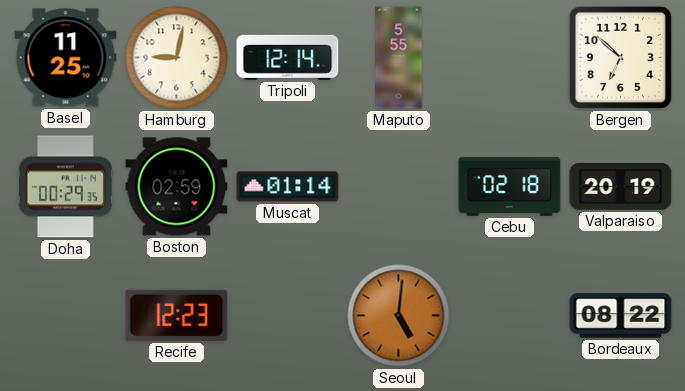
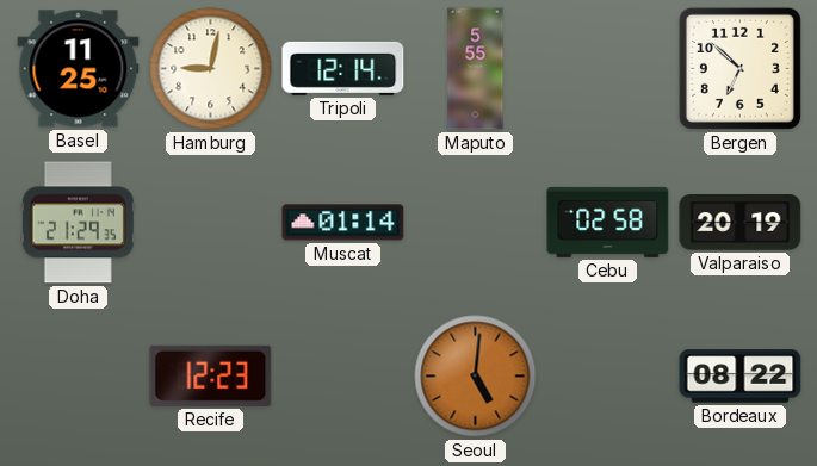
Doha: 00:29 -> 21:29
Boston: 02:59 -> none
Cebu: 02:18 -> 02:58
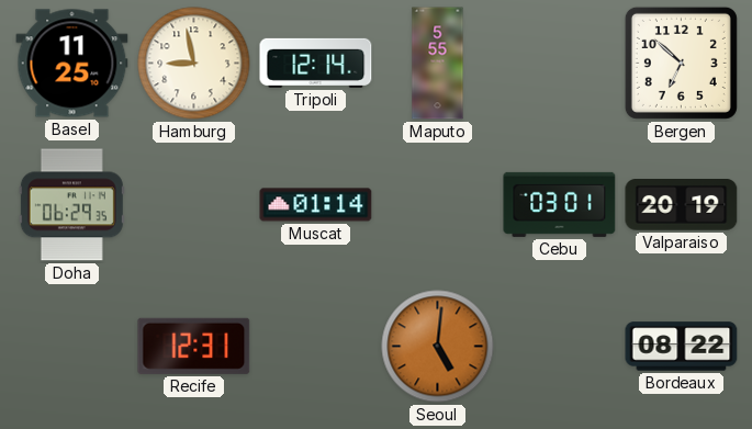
Hamburg: 9:02 -> 8:58
Doha: 21:29 -> 06:29
Cebu: 02:58 -> 03:01
Recife: 12:23 -> 12:31
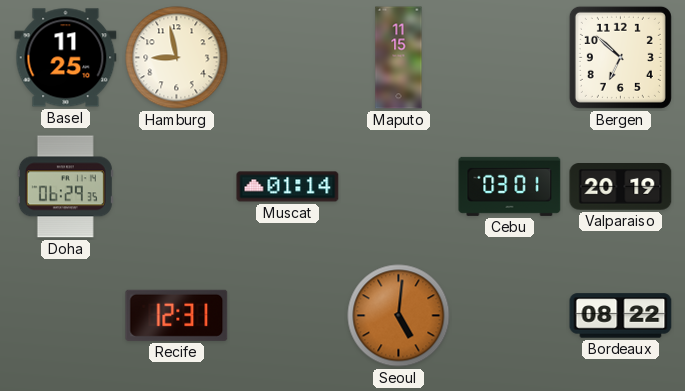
Tripoli: 12:14 -> none
Maputo: 5:55 -> 11:15
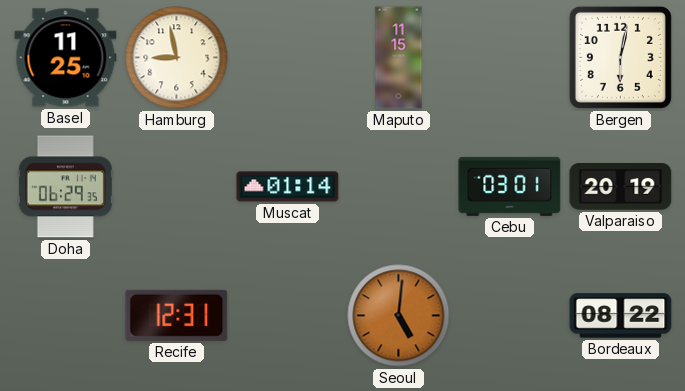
Bergen: 6:52 -> 6:02
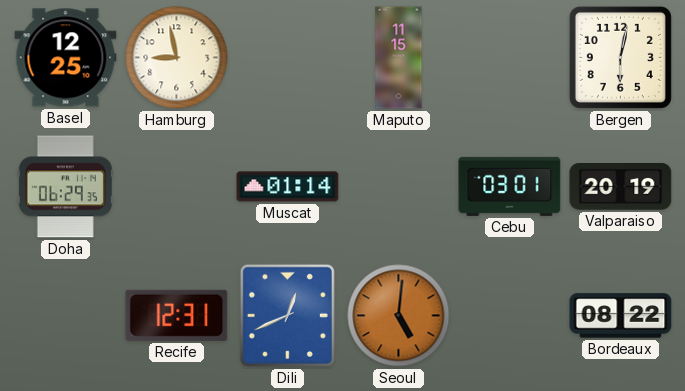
Basel: 11:25 -> 12:25
Dili: none -> 12:41
